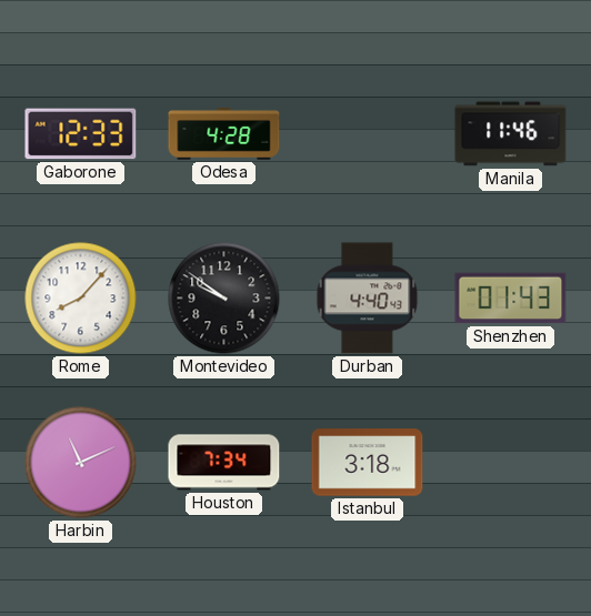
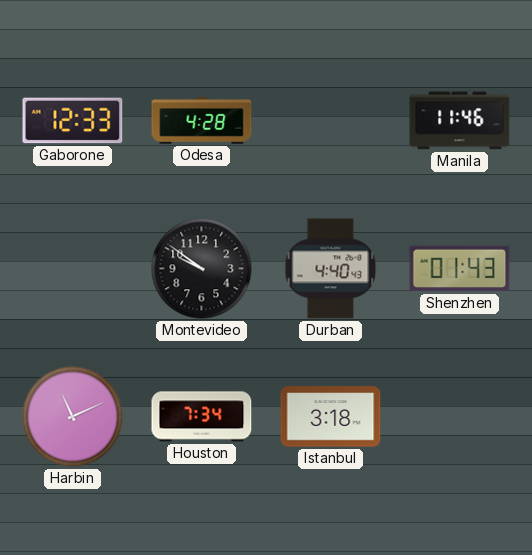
Rome: 8:07 -> none
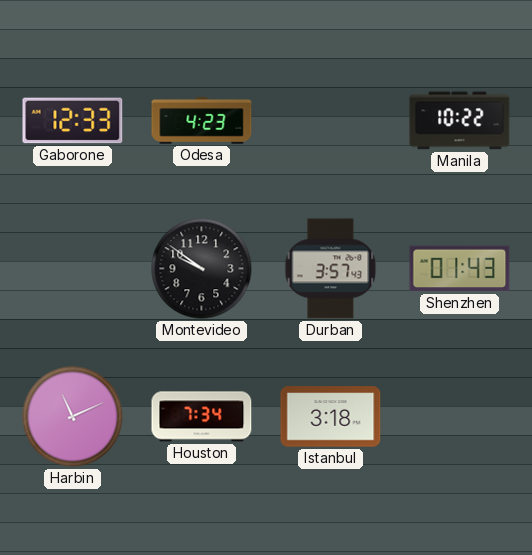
Odesa: 4:28 -> 4:23
Manila: 11:46 -> 10:22
Durban: 4:40 -> 3:57
